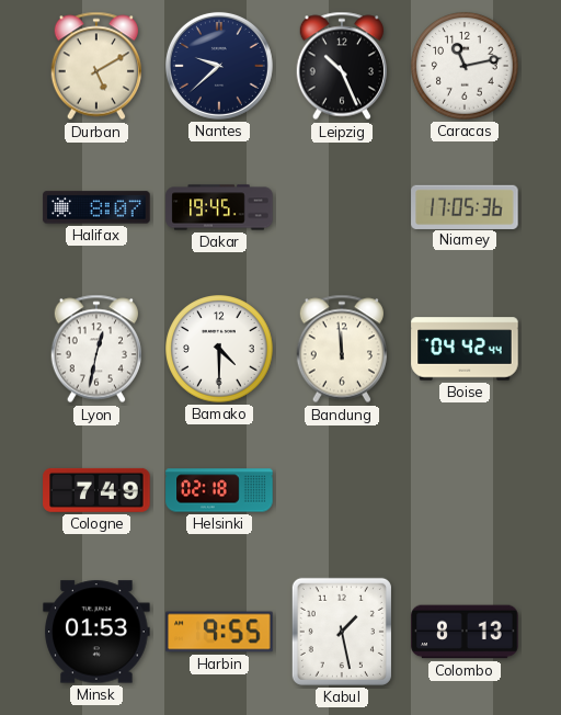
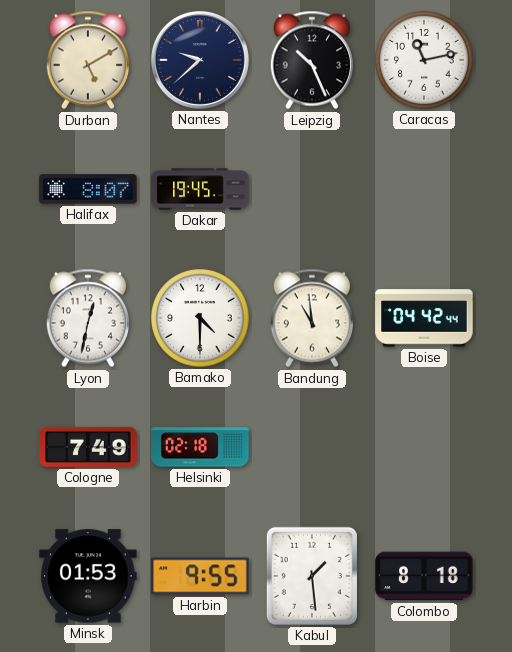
Niamey: 17:05 -> none
Bandung: 11:59 -> 10:59
Kabul: 1:28 -> 1:29
Colombo: 8:13 -> 8:18
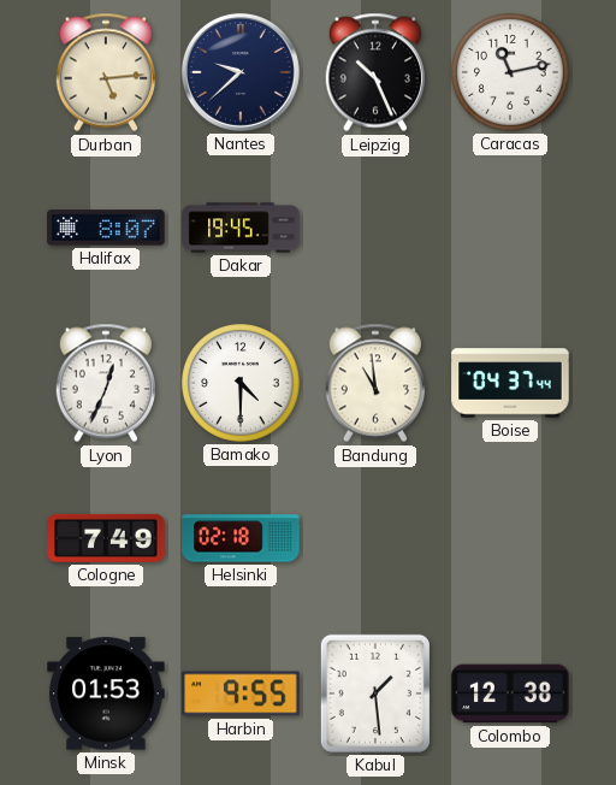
Durban: 5:10 -> 5:14
Lyon: 12:32 -> 12:34
Boise: 04:42 -> 04:37
Colombo: 8:18 -> 12:38
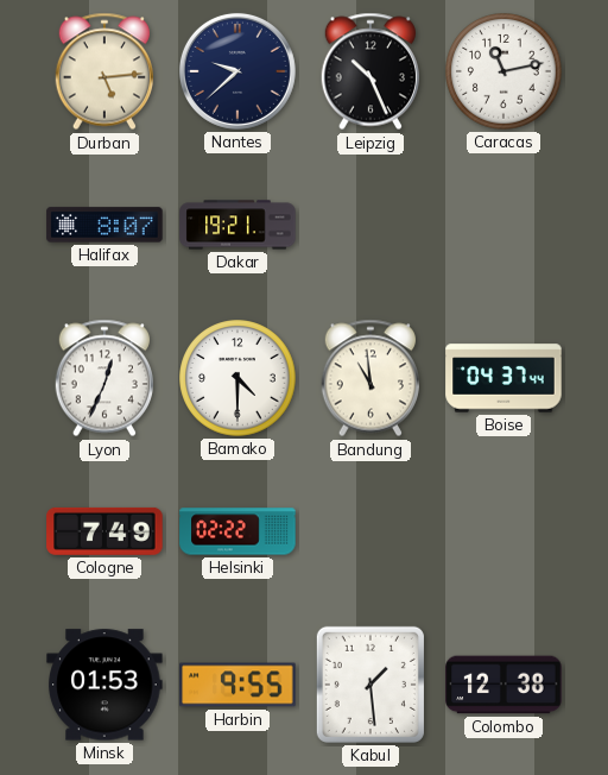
Dakar: 19:45 -> 19:21
Helsinki: 02:18 -> 02:22
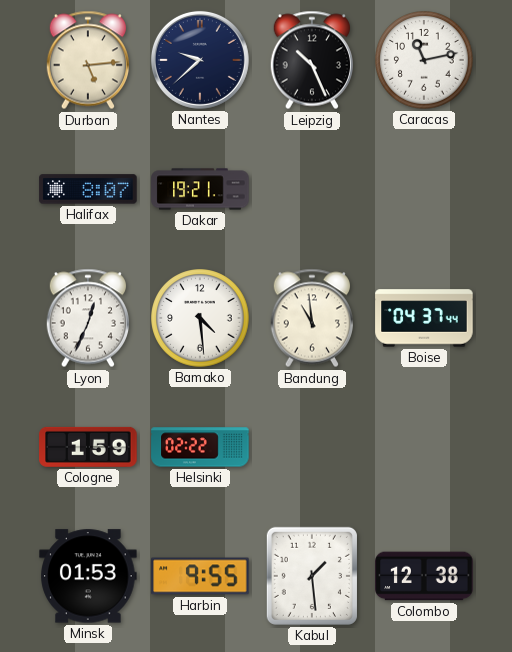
Bamako: 4:30 -> 4:29
Cologne: 7:49 -> 1:59
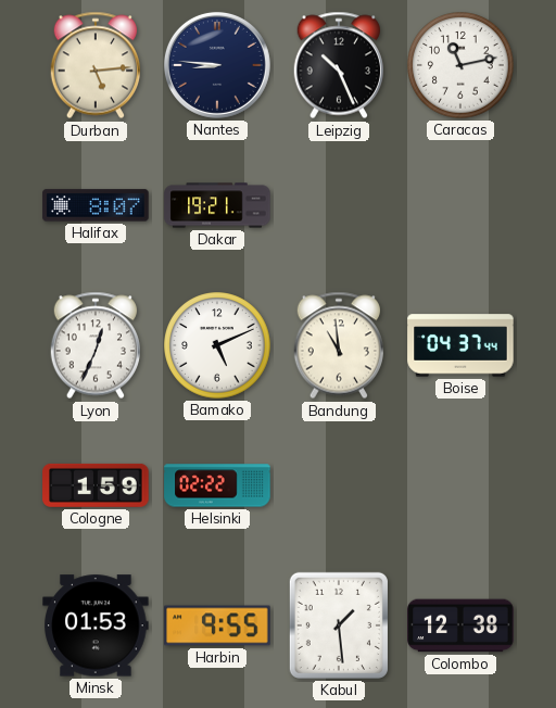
Nantes: 9:38 -> 8:46
Bamako: 4:29 -> 5:11
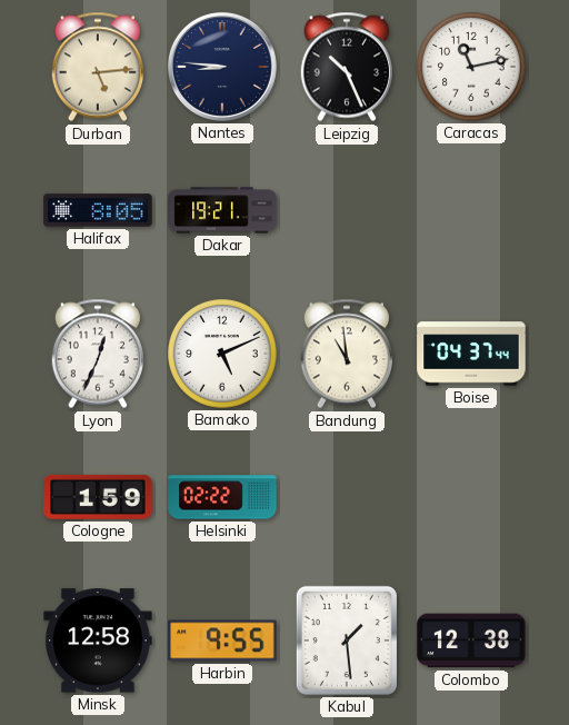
Halifax: 8:07 -> 8:05
Minsk: 01:53 -> 12:58
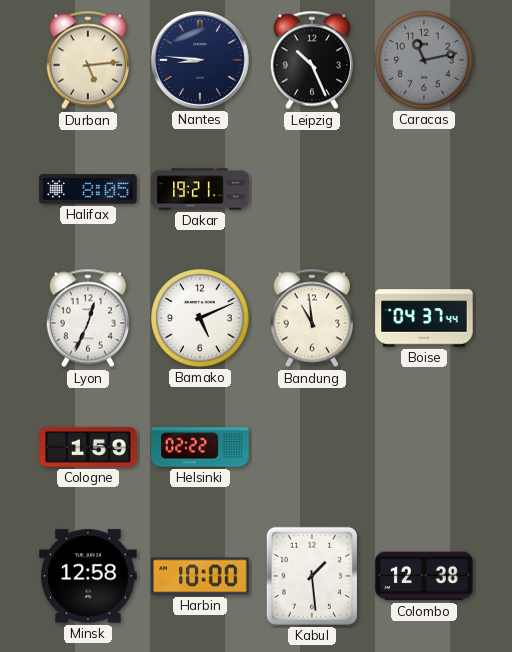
Caracas dial: white -> grey
Harbin: 9:55 -> 10:00
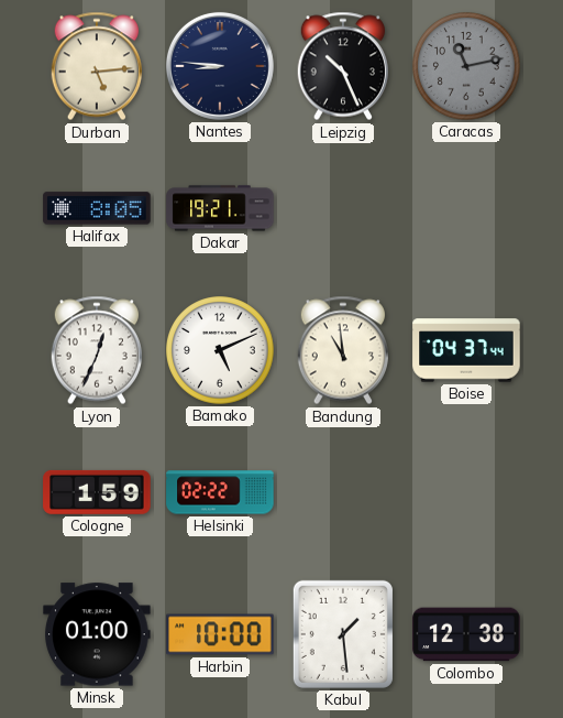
Minsk: 12:58 -> 01:00
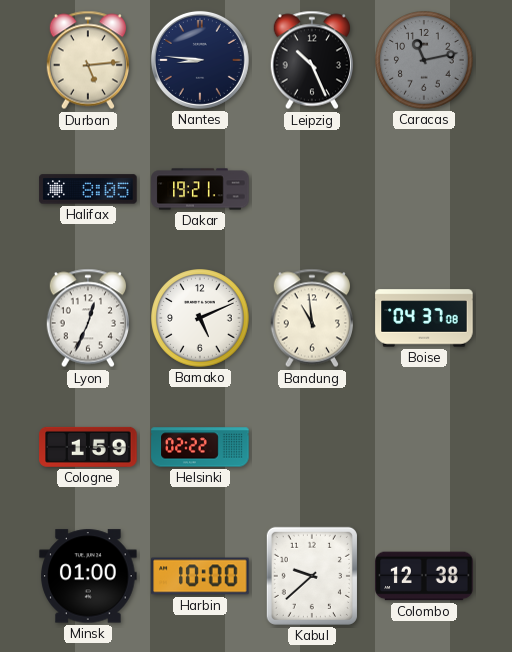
Boise: 04:37:44 -> 04:37:08
Kabul: 1:29 -> 9:38
